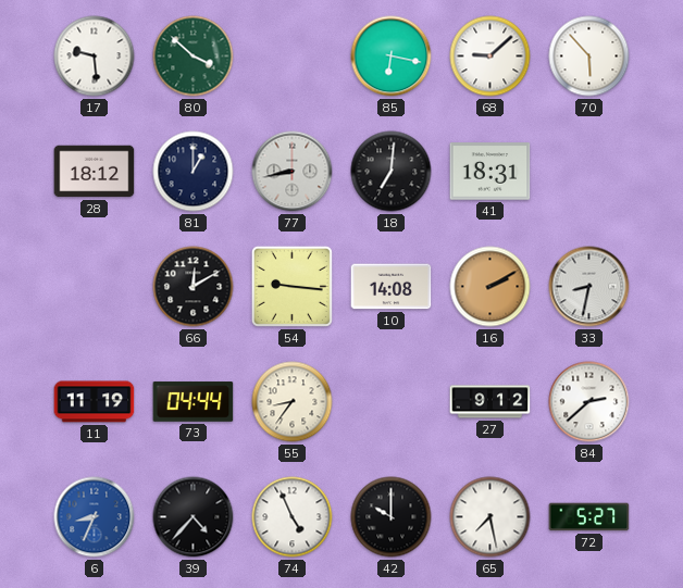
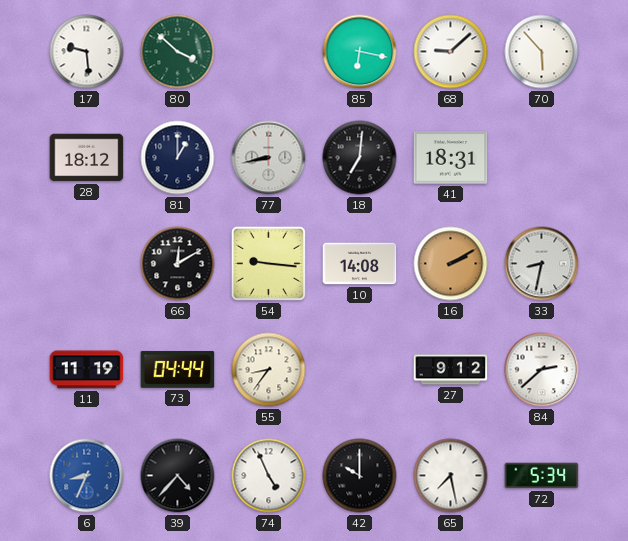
72: 5:27 -> 5:34
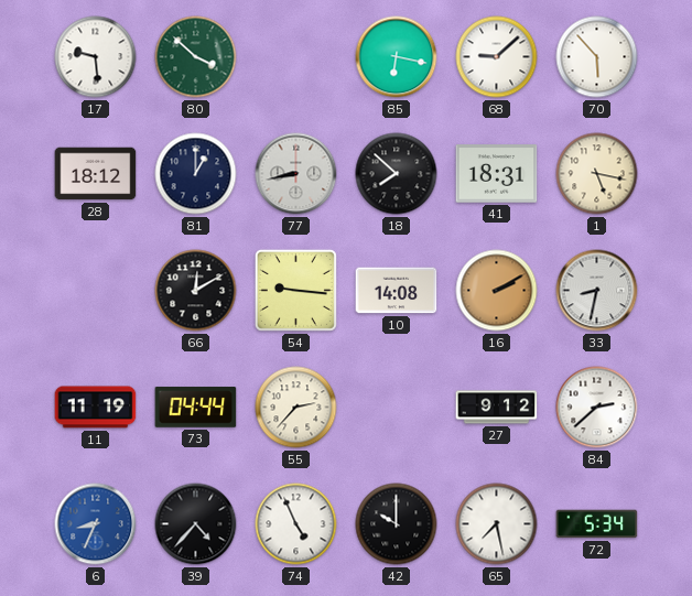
18: 7:01 -> 7:52
1: none -> 5:17
55: 8:36 -> 2:37
